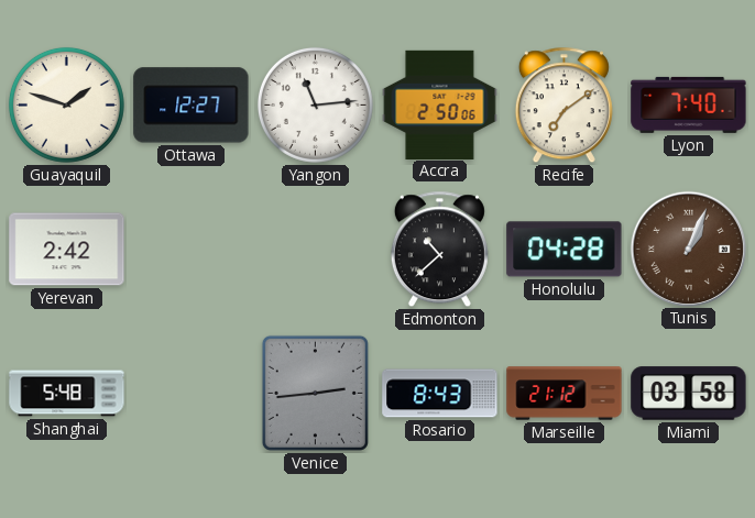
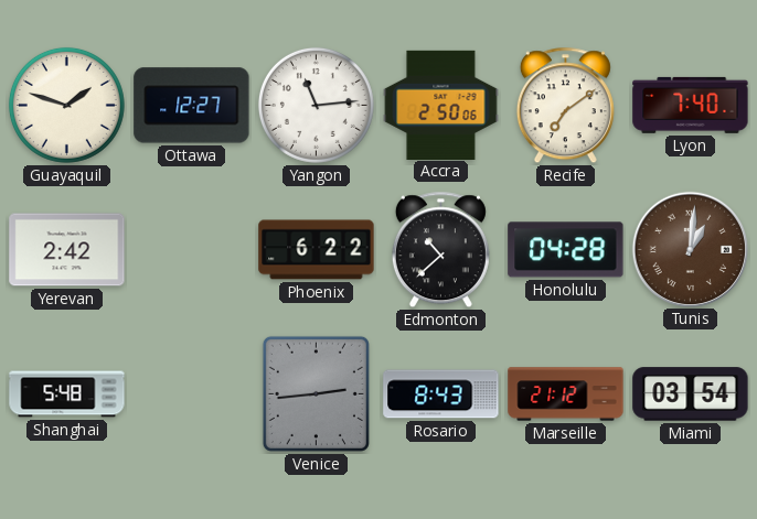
Phoenix: none -> 6:22
Tunis: 1:04 -> 1:01
Miami: 03:58 -> 03:54
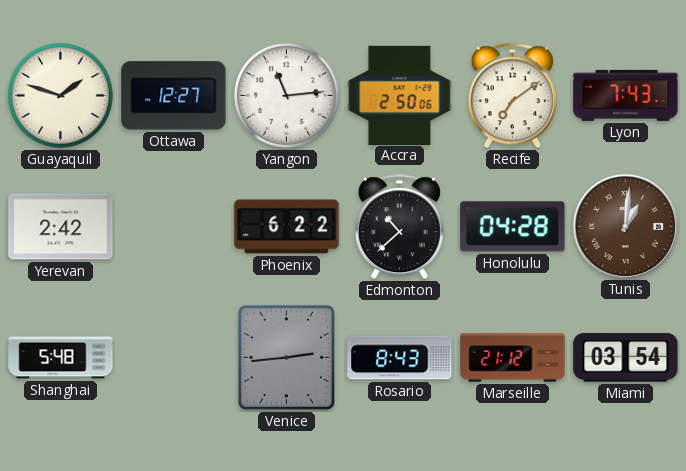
Lyon: 7:40 -> 7:43
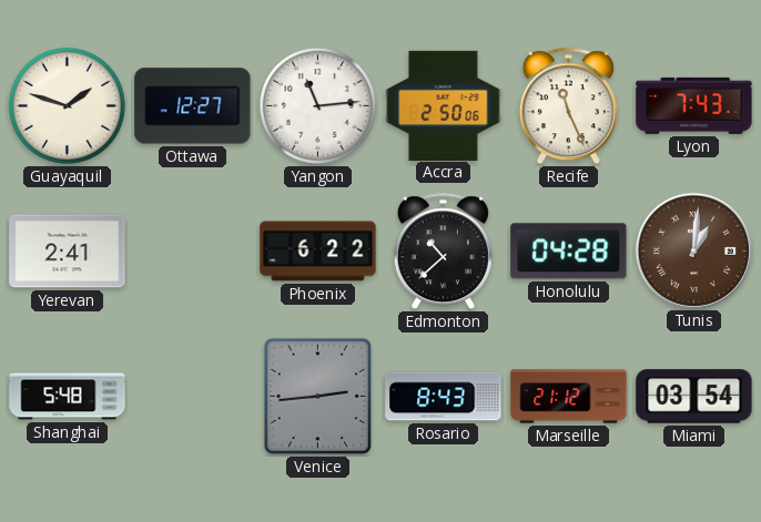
Recife: 7:09 -> 11:26
Yerevan: 2:42 -> 2:41
